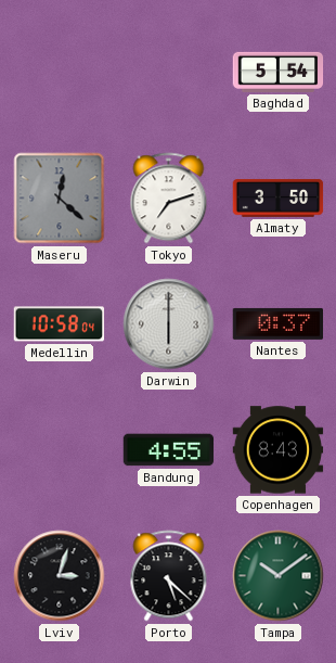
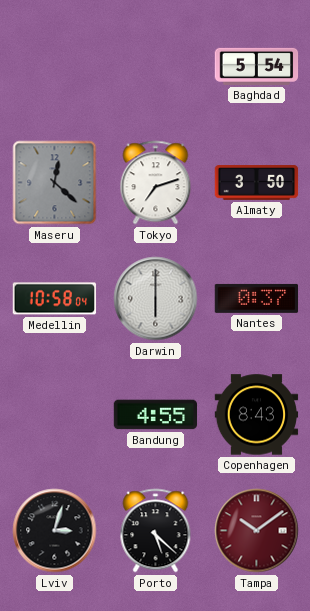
Tampa dial: green -> burgundy
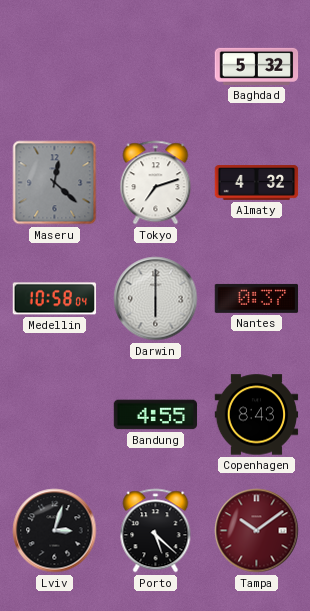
Baghdad: 5:54 -> 5:32
Almaty: 3:50 -> 4:32
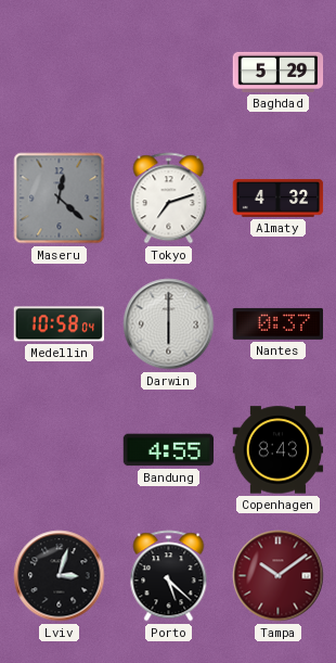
Baghdad: 5:32 -> 5:29
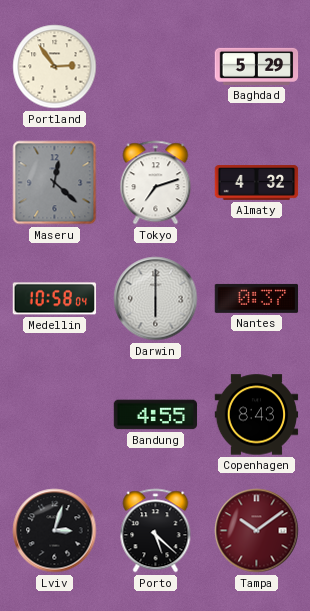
Portland: none -> 2:54
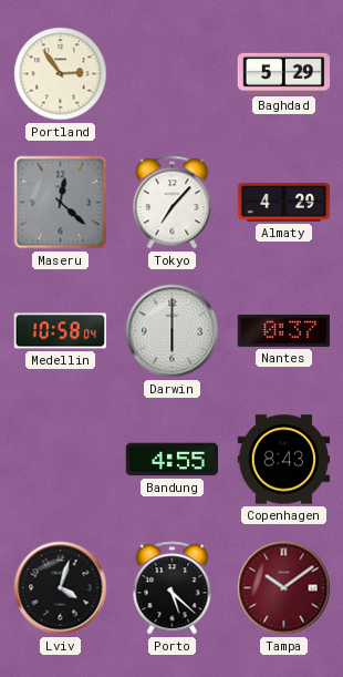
Tokyo: 7:12 -> 7:07
Almaty: 4:32 -> 4:29
Lviv: 3:03 -> 4:03
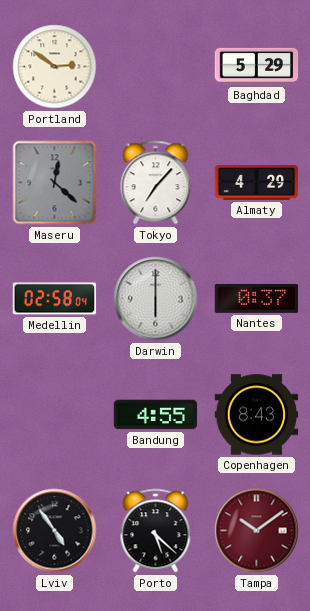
Portland: 2:54 -> 2:51
Medellin: 10:58 -> 02:58
Lviv: 4:03 -> 4:54
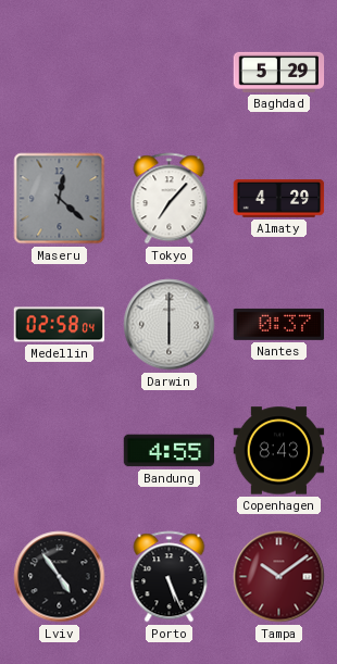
Portland: 2:51 -> none
Porto: 5:22 -> 5:26
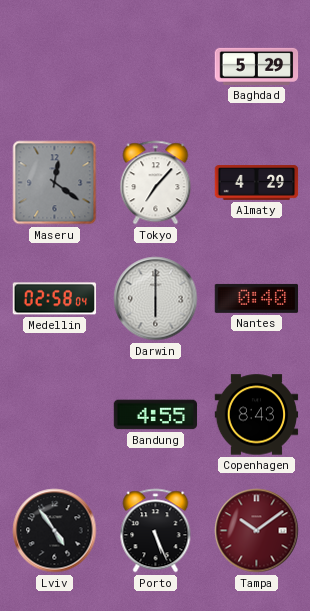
Maseru: 12:22 -> 12:21
Nantes: 0:37 -> 0:40
